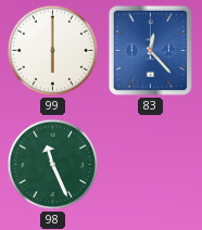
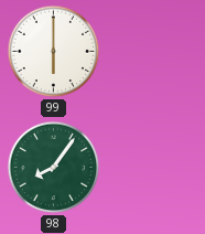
83: 12:23 -> none
98: 11:26 -> 8:06
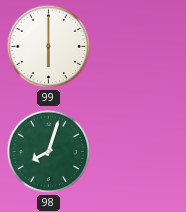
98: 8:06 -> 8:03
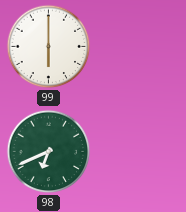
98: 8:03 -> 6:41
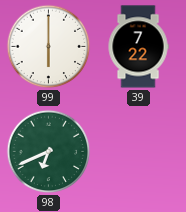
39: none -> 7:22
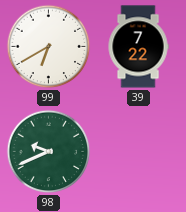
99: 6:00 -> 6:40
98: 6:41 -> 9:41
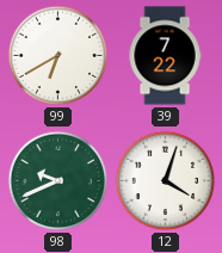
12: none -> 4:03
